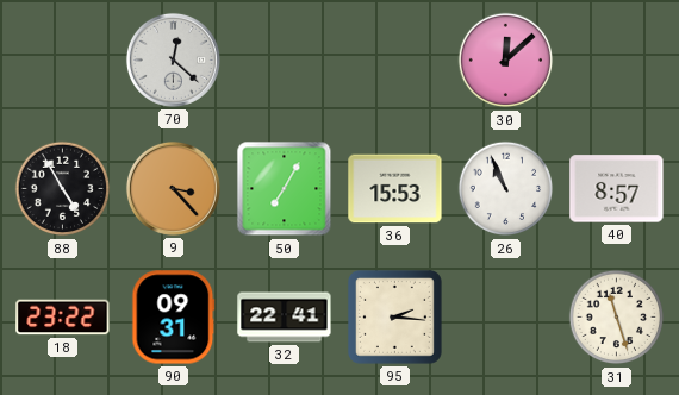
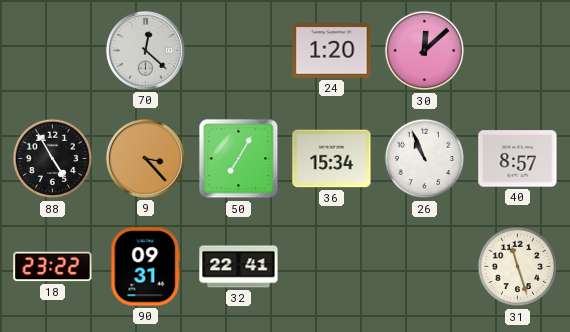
24: none -> 1:20
36: 15:53 -> 15:34
95: 2:16 -> none
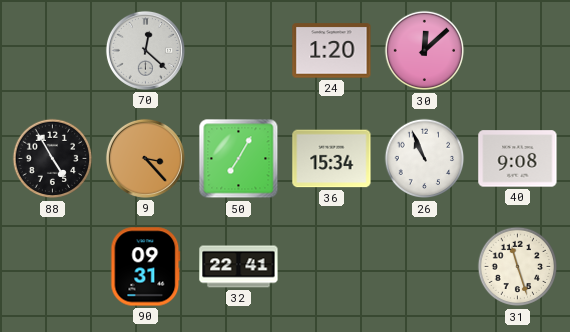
40: 8:57 -> 9:08
18: 23:22 -> none
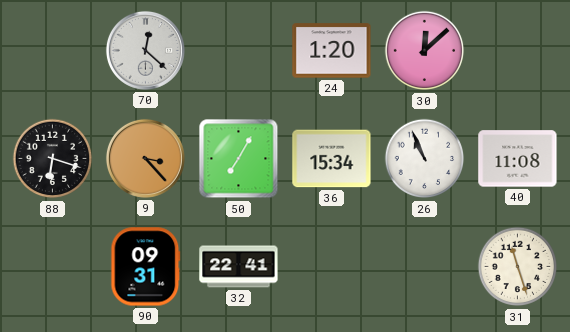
88: 4:55 -> 6:18
40: 9:08 -> 11:08
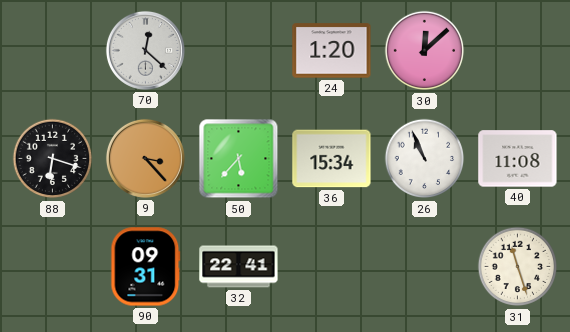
50: 7:05 -> 5:37
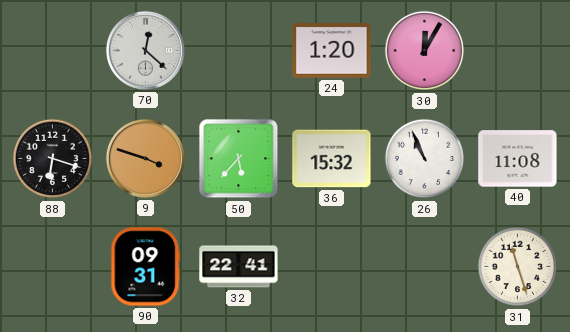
30: 12:08 -> 12:05
9: 3:23 -> 3:48
36: 15:34 -> 15:32
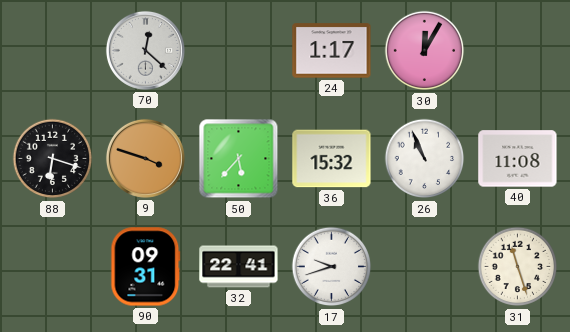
24: 1:20 -> 1:17
17: none -> 9:42
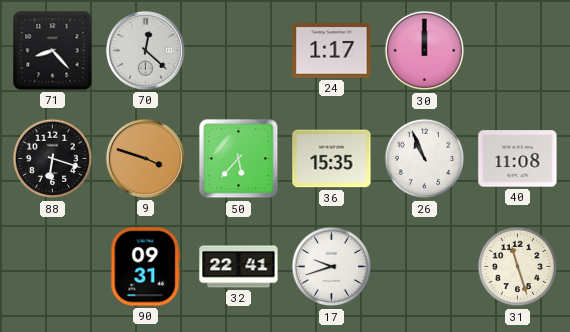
71: none -> 8:23
30: 12:05 -> 12:00
36: 15:32 -> 15:35
